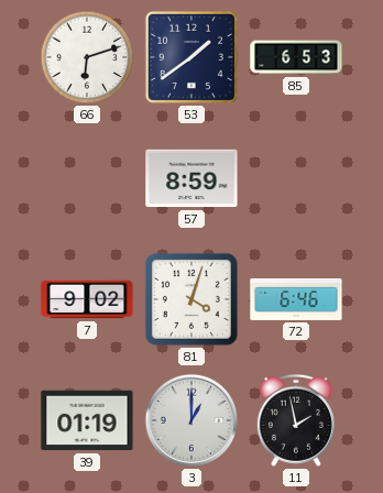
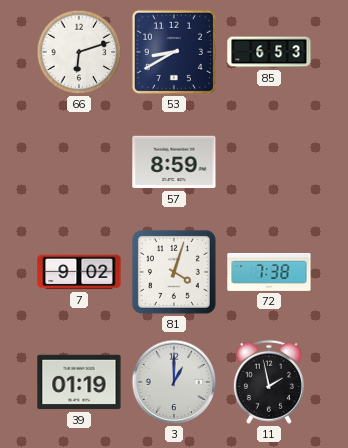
53: 1:39 -> 8:40
72: 6:46 -> 7:38
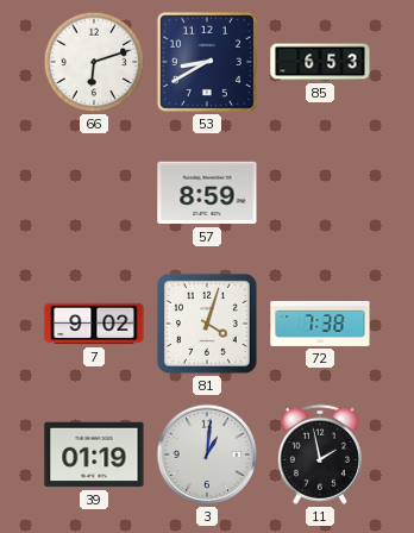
3: 1:00 -> 1:01
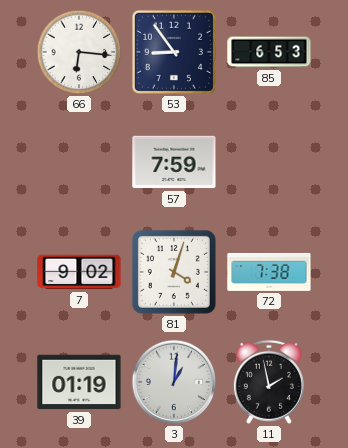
66: 6:12 -> 6:16
53: 8:40 -> 8:54
57: 8:59 -> 7:59
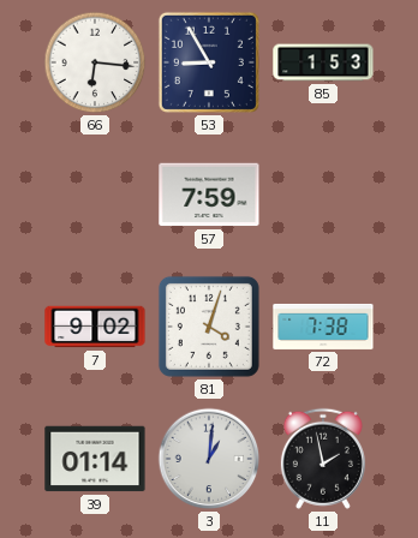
53: 8:54 -> 8:55
85: 6:53 -> 1:53
39: 01:19 -> 01:14
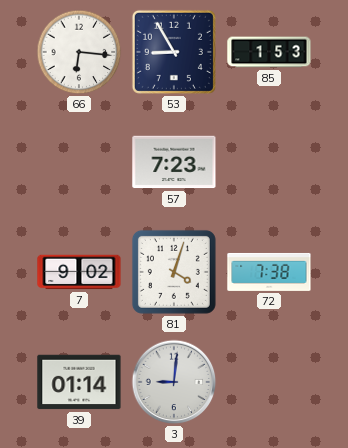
57: 7:59 -> 7:23
3: 1:01 -> 9:01
11: 1:58 -> none
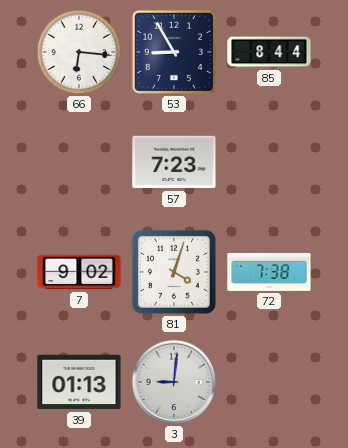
85: 1:53 -> 8:44
39: 01:14 -> 01:13
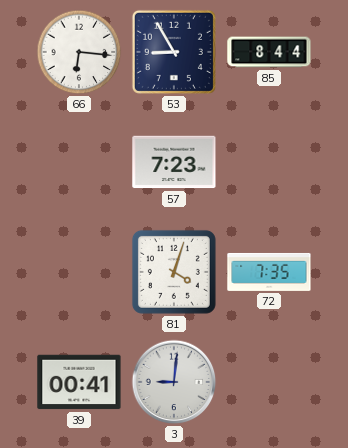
7: 9:02 -> none
72: 7:38 -> 7:35
39: 01:13 -> 00:41
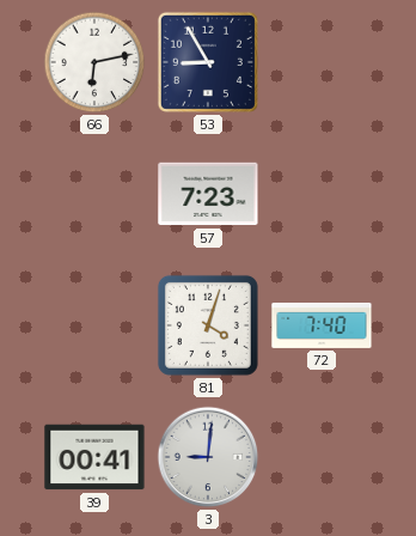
66: 6:16 -> 6:13
85: 8:44 -> none
72: 7:35 -> 7:40
